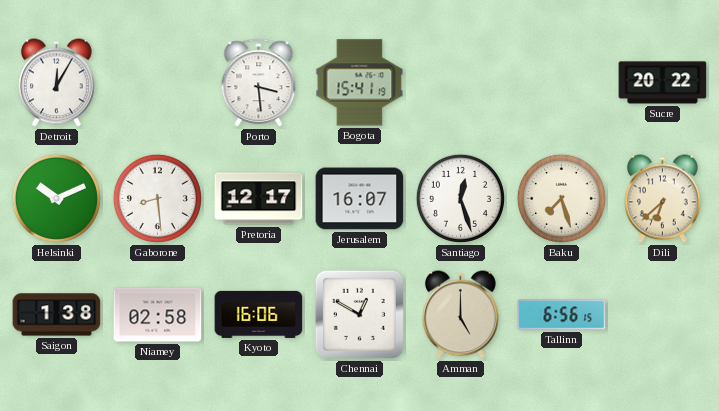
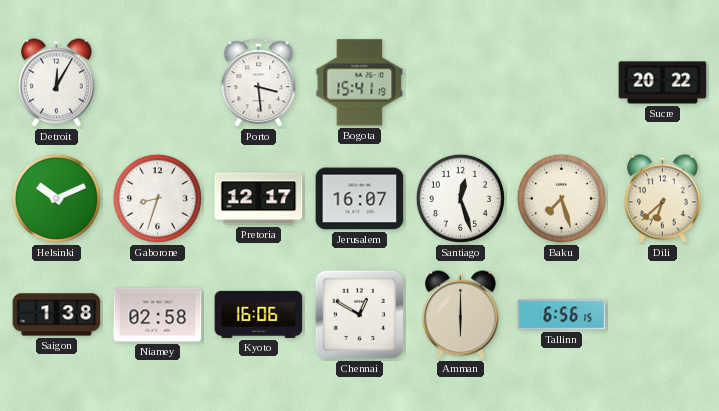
Gaborone: 8:29 -> 8:33
Amman: 5:00 -> 6:00
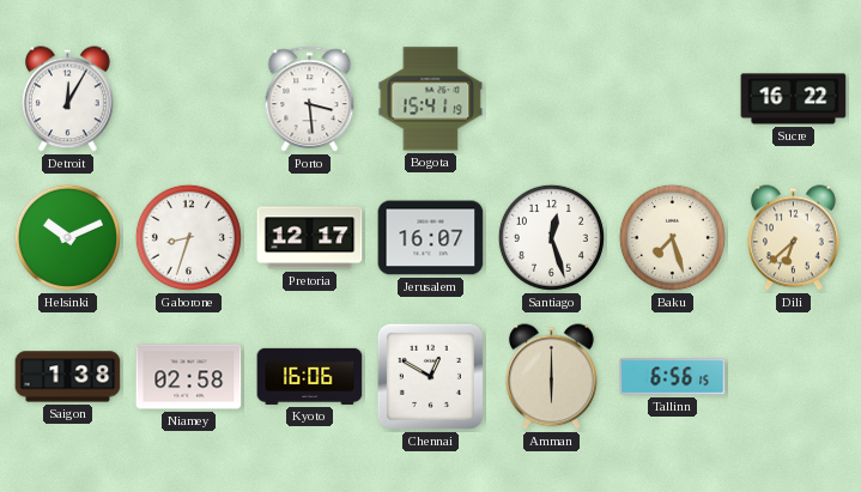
Sucre: 20:22 -> 16:22
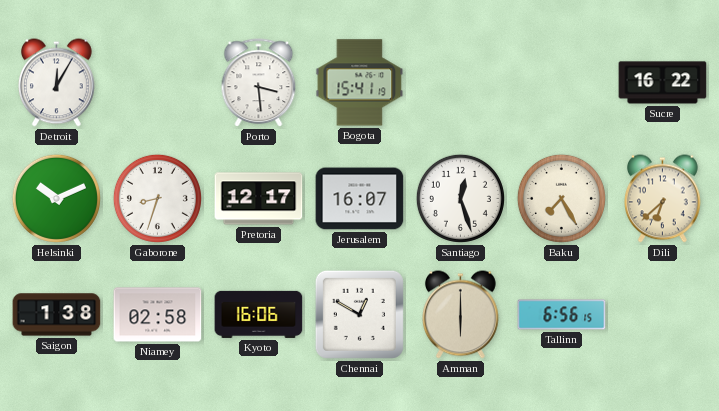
Baku: 7:27 -> 7:25
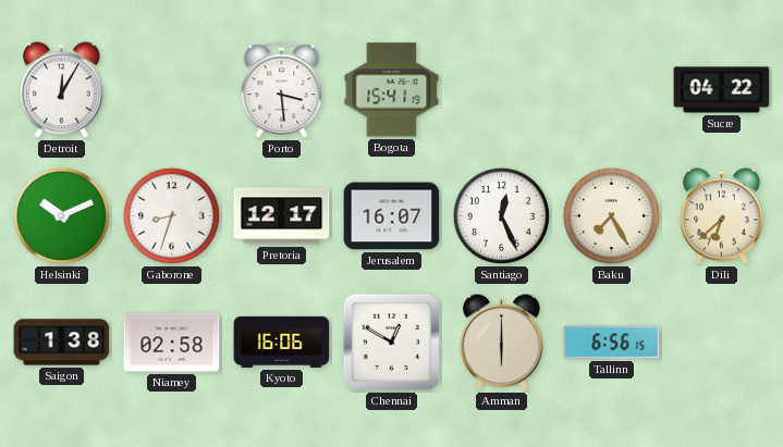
Sucre: 16:22 -> 04:22
Santiago: 12:27 -> 12:26
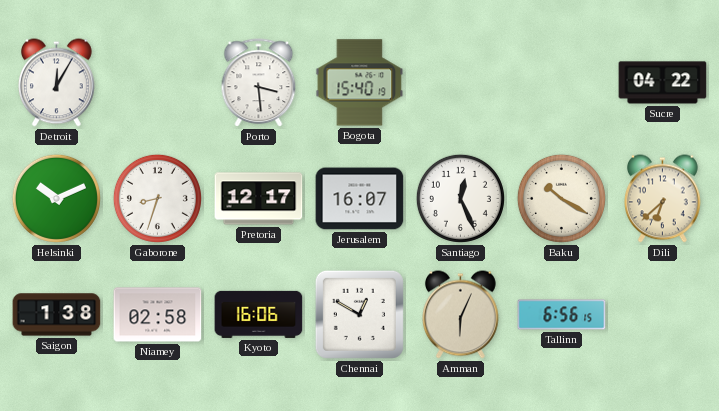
Bogota: 15:41 -> 15:40
Baku: 7:25 -> 10:20
Amman: 6:00 -> 6:04
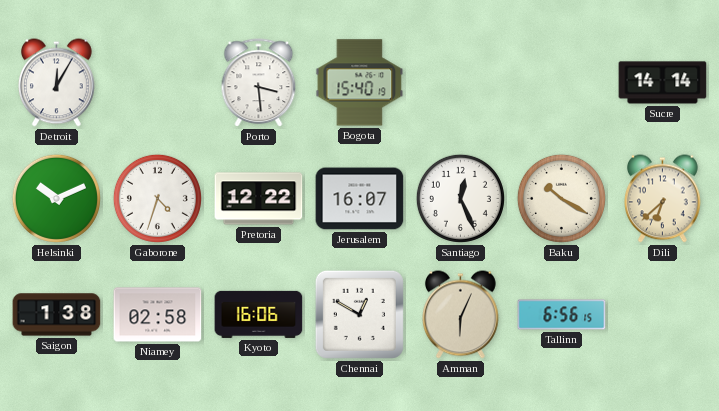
Sucre: 04:22 -> 14:14
Gaborone: 8:33 -> 4:33
Pretoria: 12:17 -> 12:22
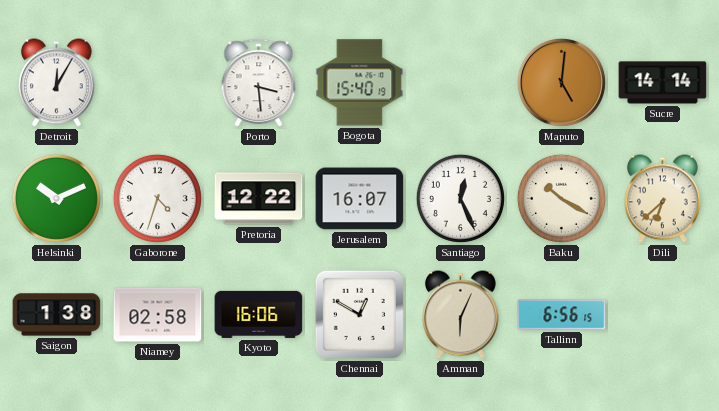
Maputo: none -> 5:01
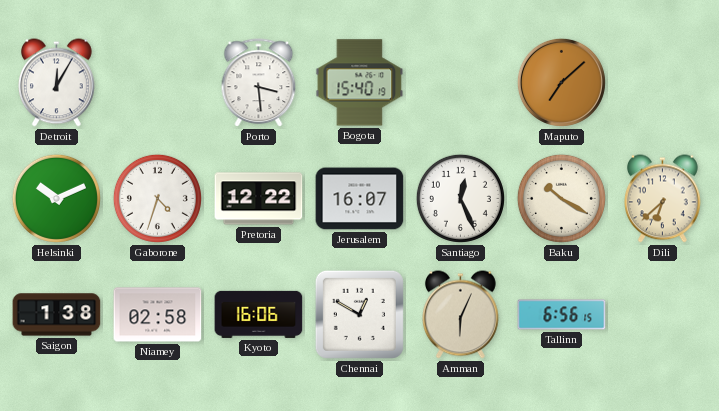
Maputo: 5:01 -> 7:08
Sucre: 14:14 -> none
